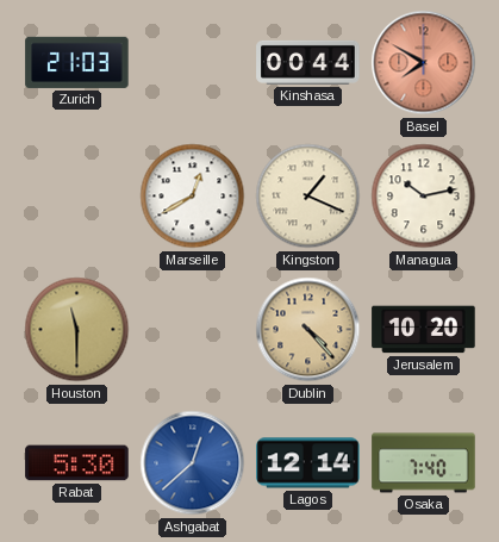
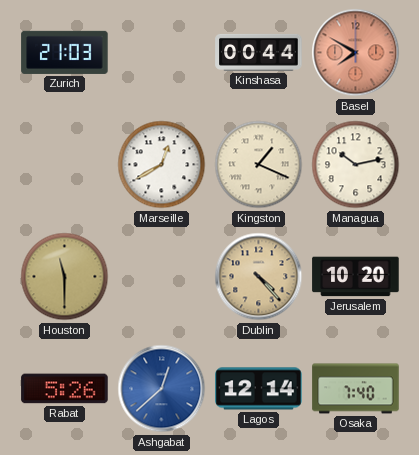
Rabat: 5:30 -> 5:26
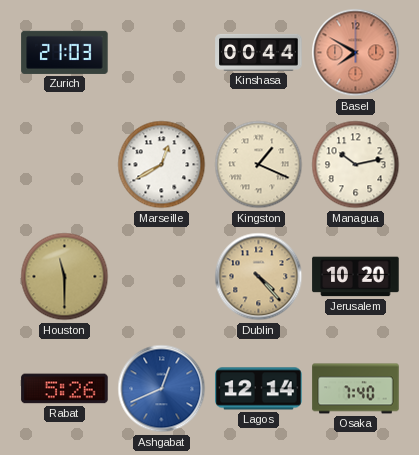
Ashgabat: 12:38 -> 12:41
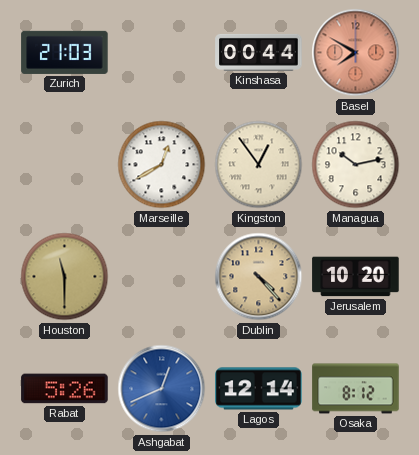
Kingston: 1:19 -> 12:54
Osaka: 7:40 -> 8:12
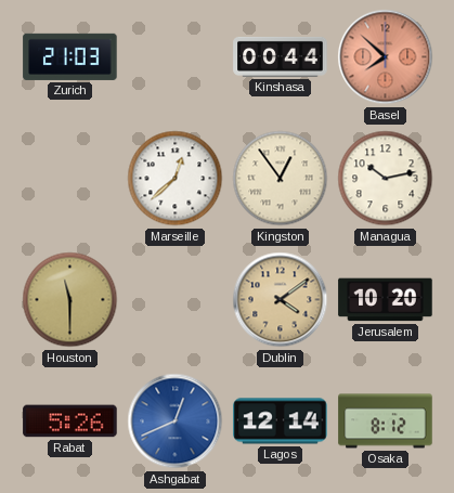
Basel: 7:50 -> 7:52
Marseille: 12:40 -> 12:38
Dublin: 4:23 -> 4:09
